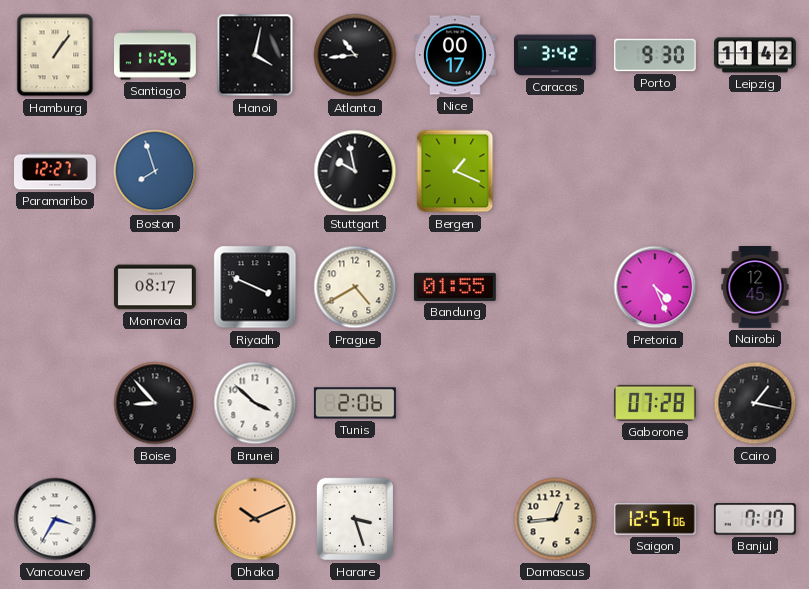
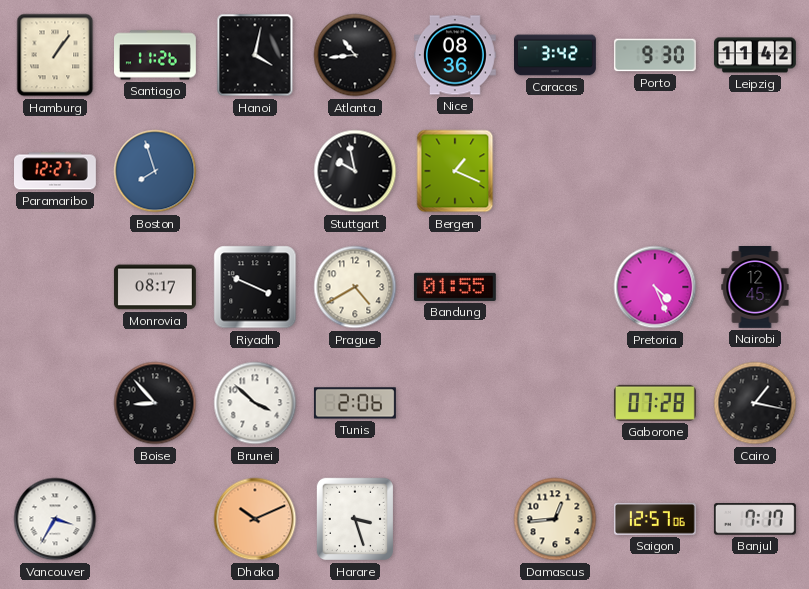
Nice: 00:17 -> 08:36
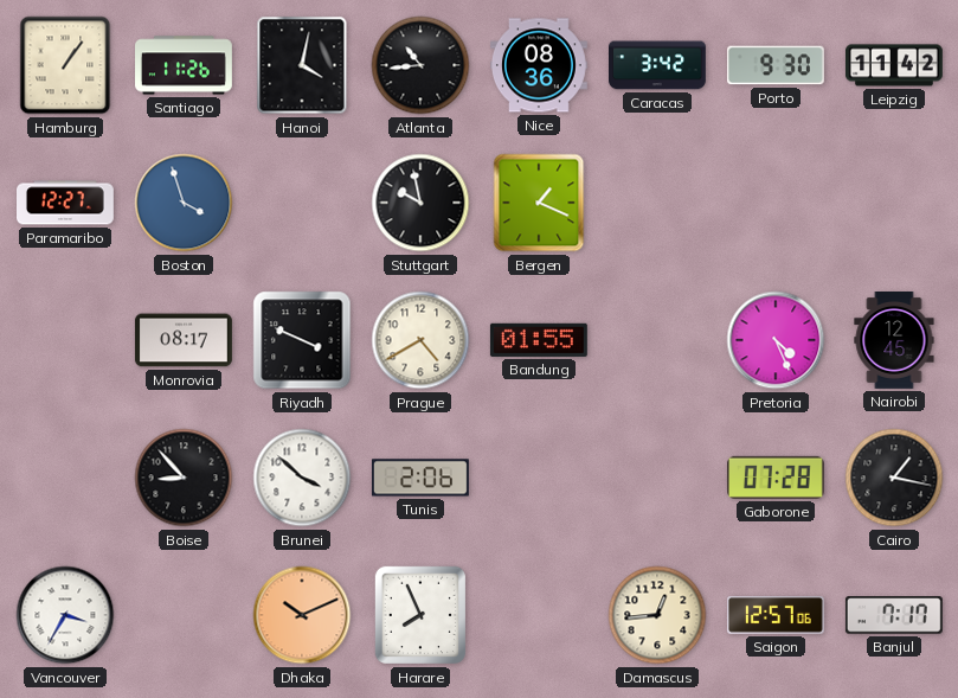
Boston: 7:57 -> 3:57
Harare: 3:27 -> 7:56
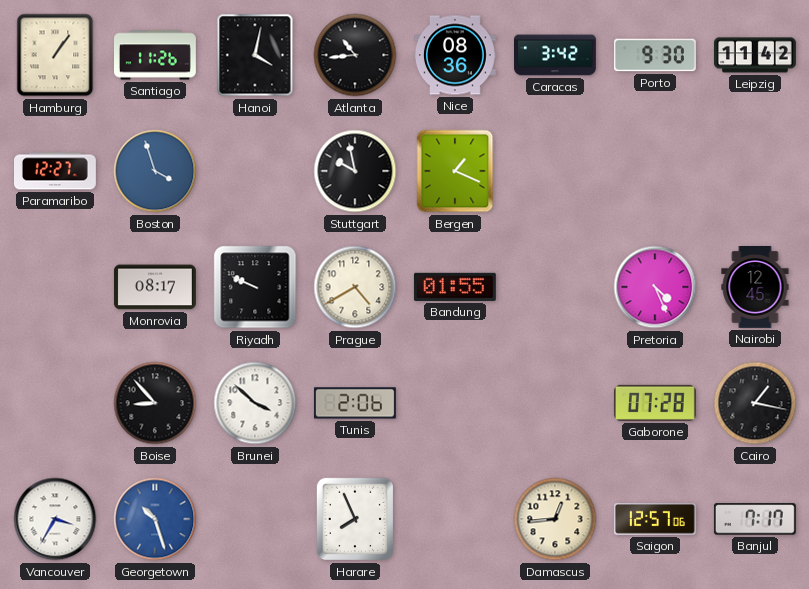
Riyadh: 3:49 -> 9:49
Georgetown: none -> 10:27
Dhaka: 10:11 -> none
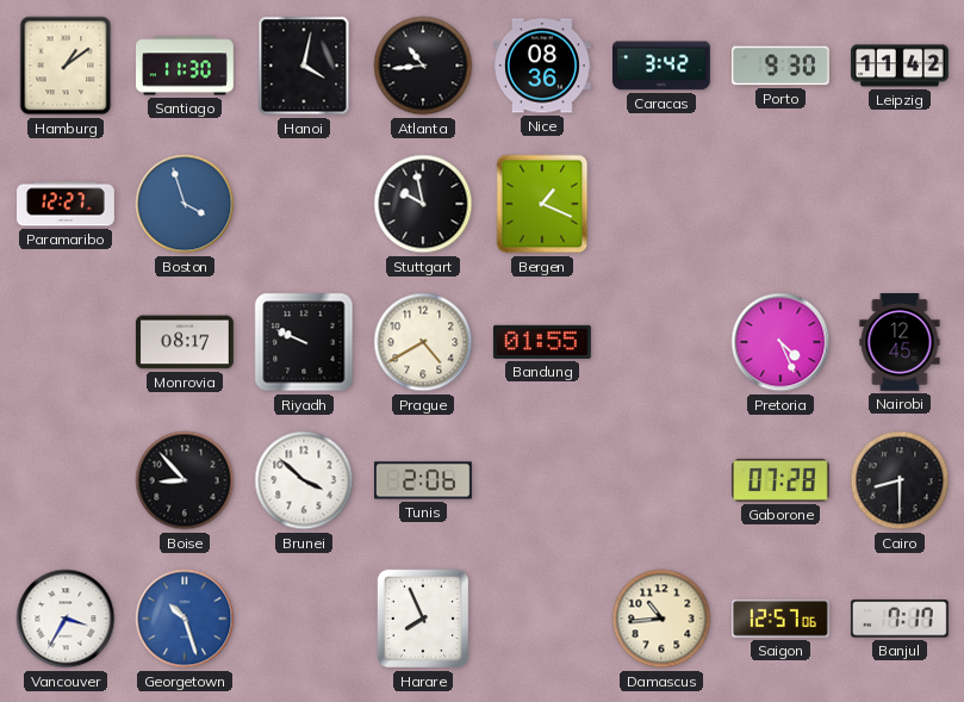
Hamburg: 1:06 -> 1:09
Santiago: 11:26 -> 11:30
Cairo: 1:17 -> 8:30
Damascus: 12:44 -> 10:44
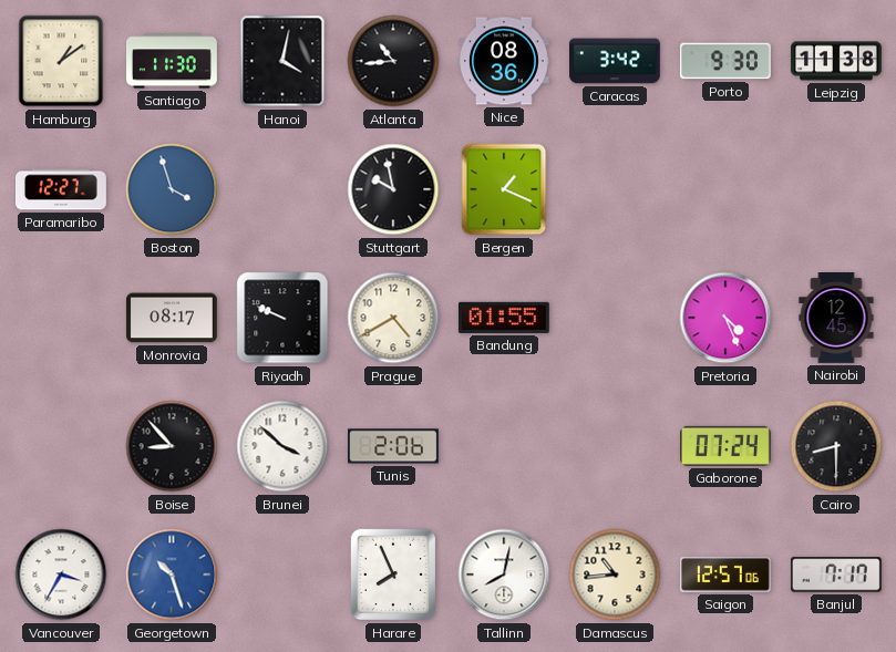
Leipzig: 11:42 -> 11:38
Gaborone: 07:28 -> 07:24
Tallinn: none -> 8:02
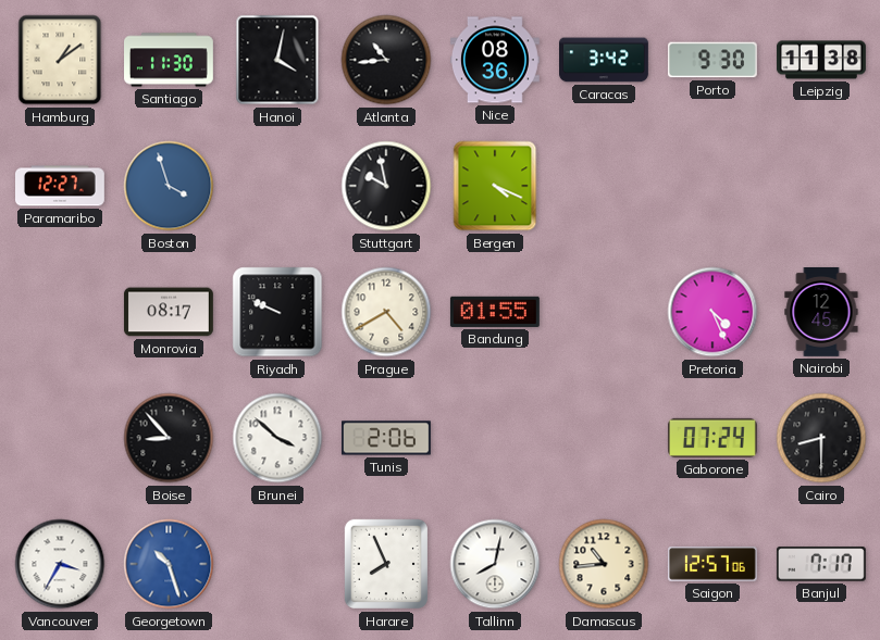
Bergen: 1:19 -> 4:19
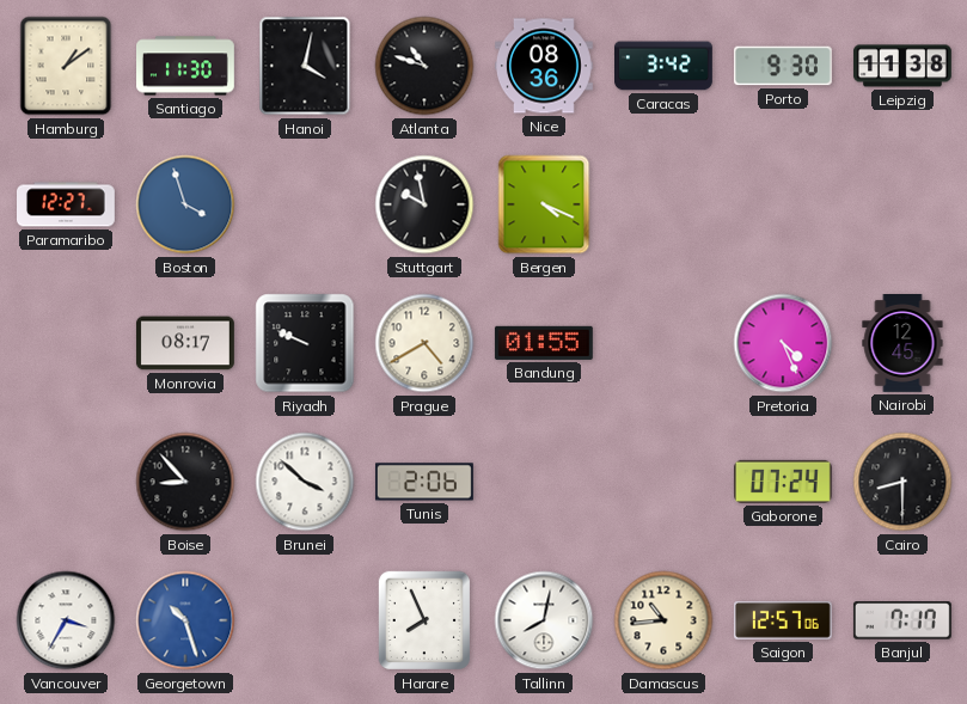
Atlanta: 10:44 -> 10:48
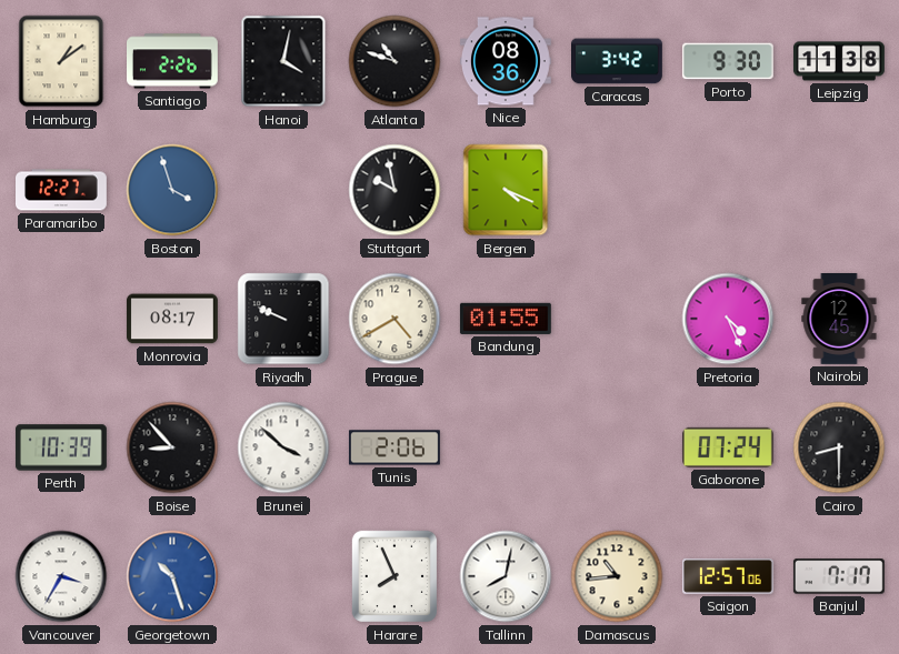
Santiago: 11:30 -> 2:26
Perth: none -> 10:39
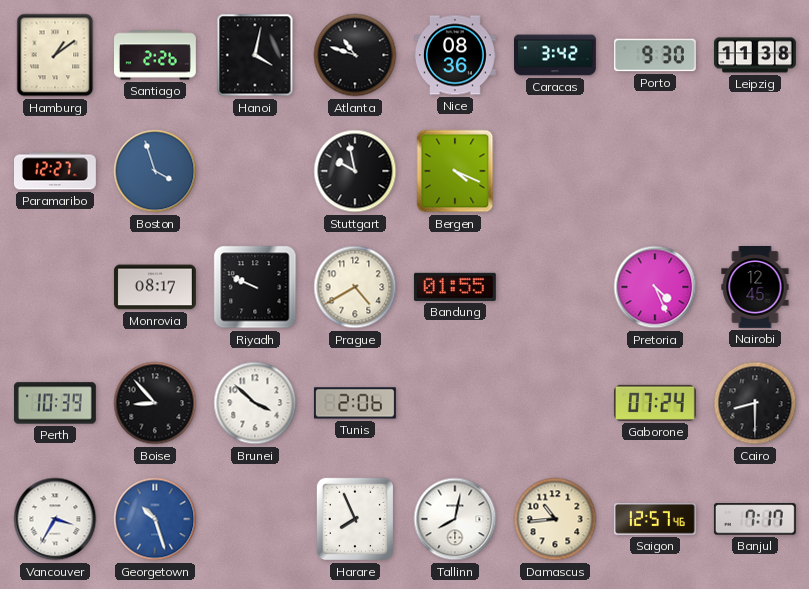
Saigon: 12:57:06 -> 12:57:46
